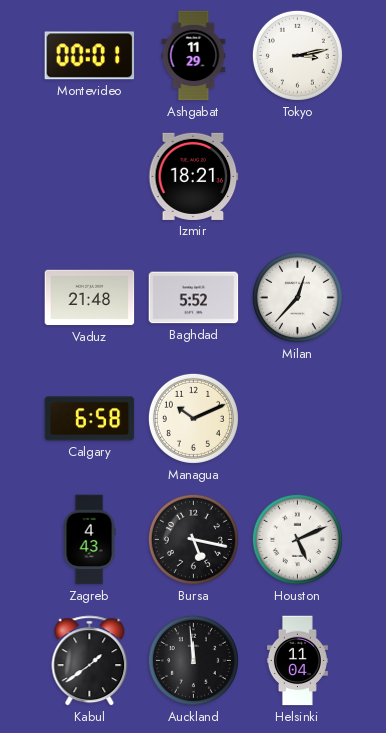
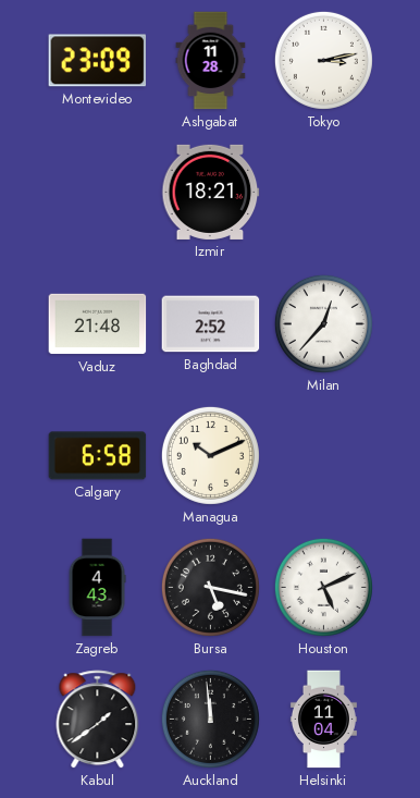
Montevideo: 00:01 -> 23:09
Ashgabat: 11:29 -> 11:28
Baghdad: 5:52 -> 2:52
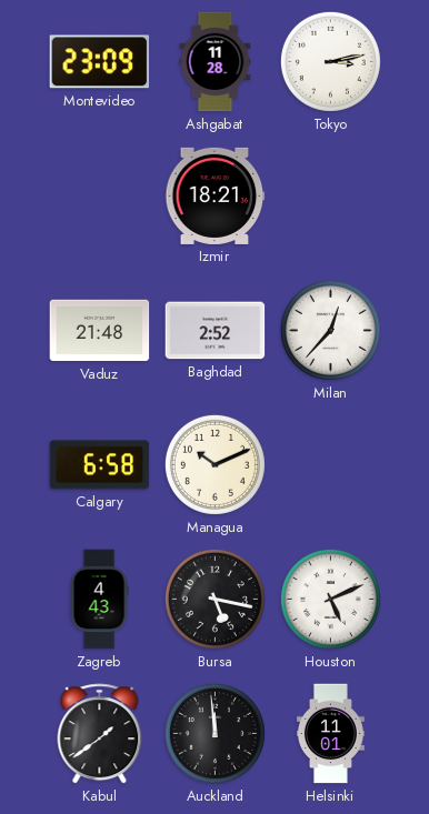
Helsinki: 11:04 -> 11:01
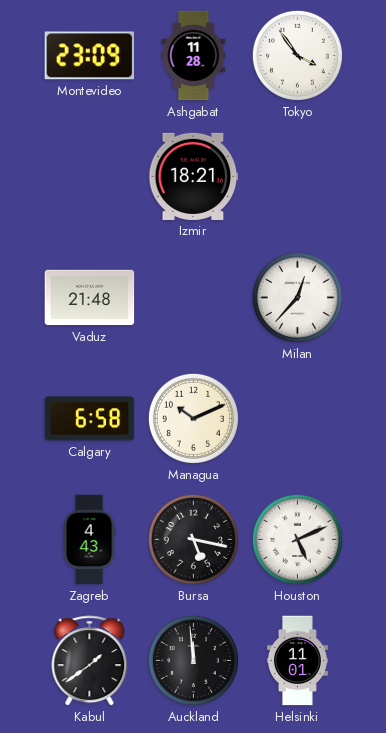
Tokyo: 3:13 -> 3:54
Baghdad: 2:52 -> none
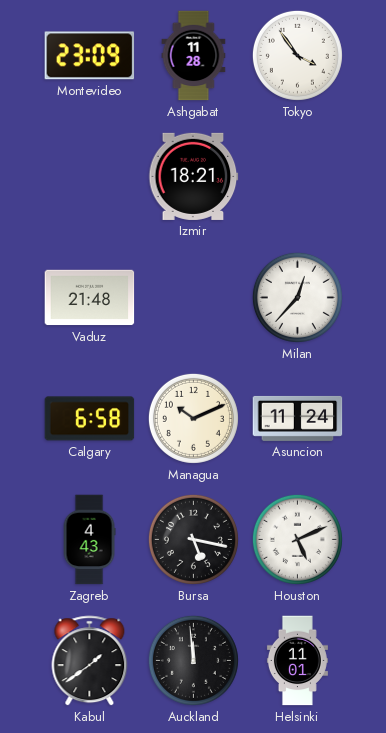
Asuncion: none -> 11:24
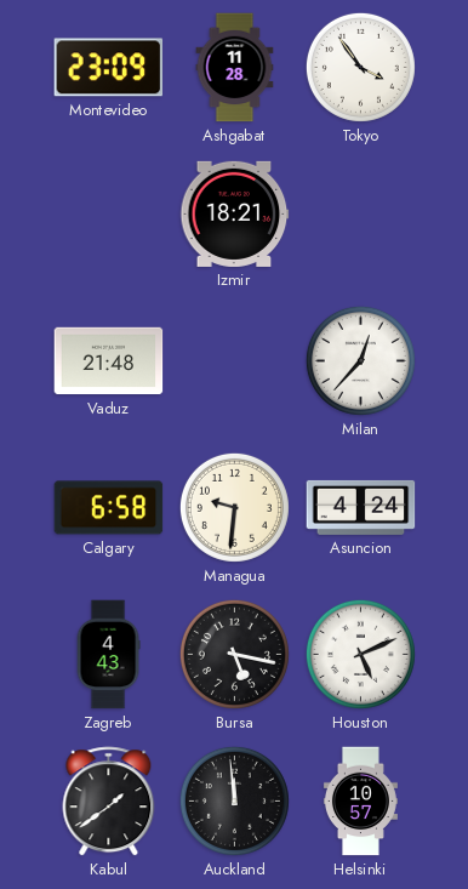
Managua: 10:11 -> 9:31
Asuncion: 11:24 -> 4:24
Helsinki: 11:01 -> 10:57
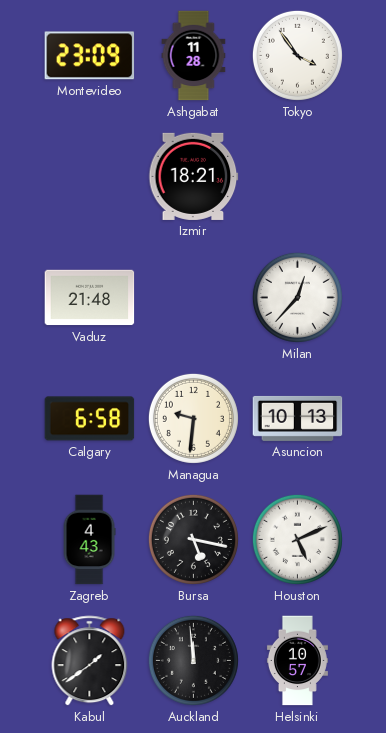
Asuncion: 4:24 -> 10:13
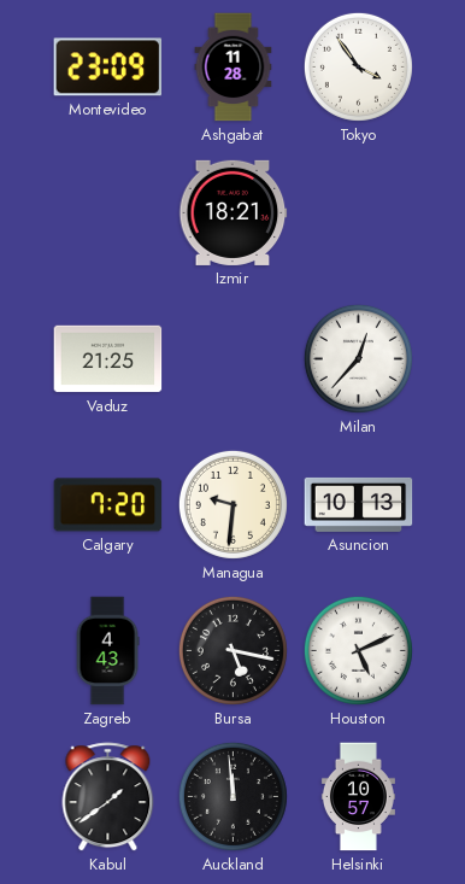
Vaduz: 21:48 -> 21:25
Calgary: 6:58 -> 7:20
